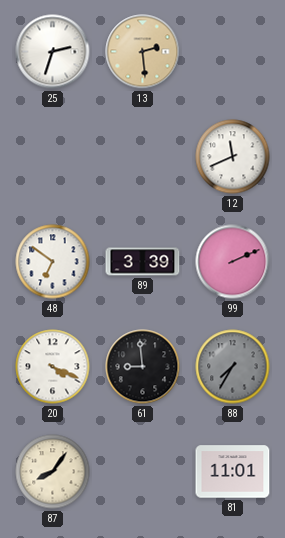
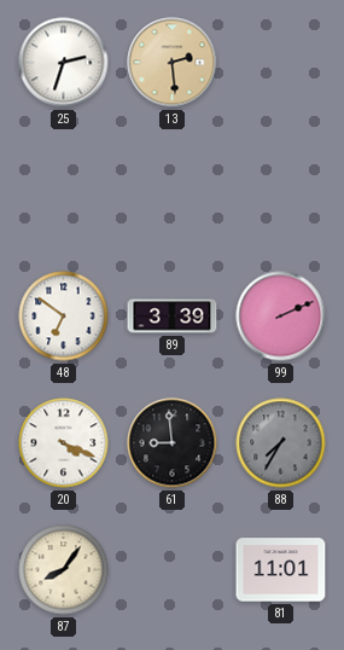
12: 11:41 -> none
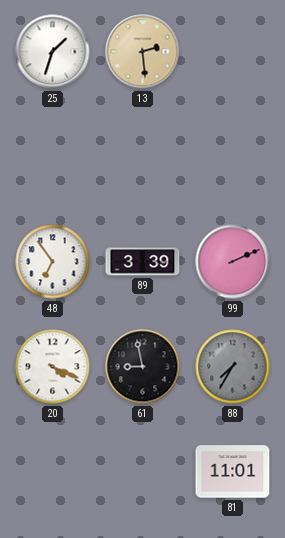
25: 2:33 -> 1:33
48: 6:51 -> 6:54
61: 8:59 -> 8:58
87: 8:06 -> none
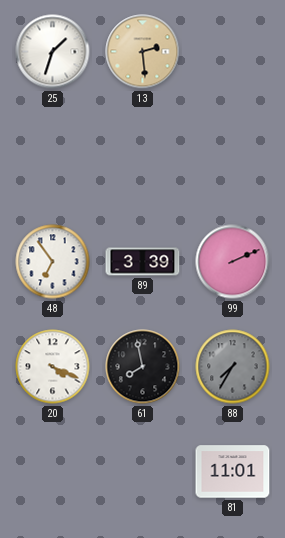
61: 8:58 -> 7:58
